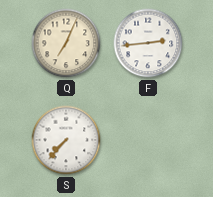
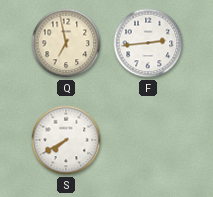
Q: 7:04 -> 6:58
S: 7:37 -> 7:40
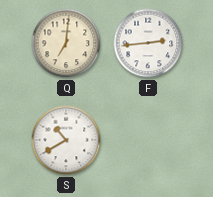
Q: 6:58 -> 7:01
S: 7:40 -> 10:40
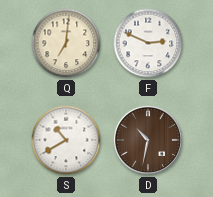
F: 2:44 -> 2:49
D: none -> 10:32
